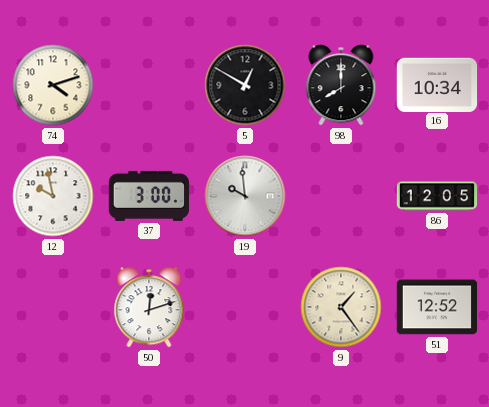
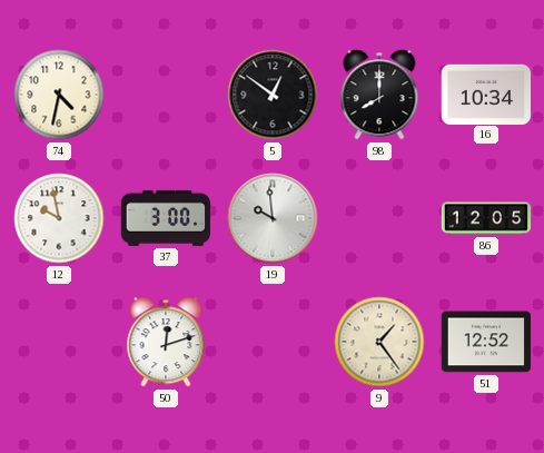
74: 4:12 -> 4:32
5: 12:50 -> 12:51
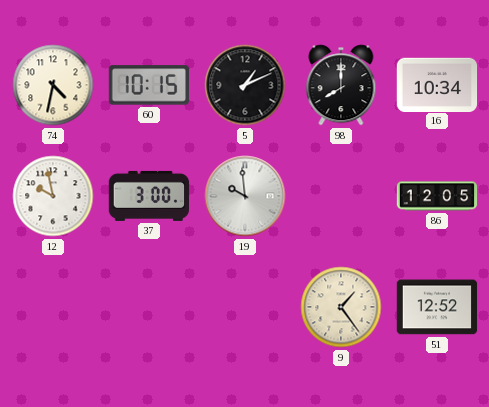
60: none -> 10:15
5: 12:51 -> 1:11
50: 12:12 -> none
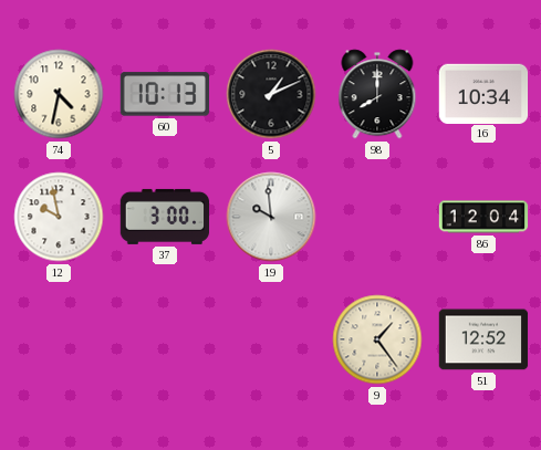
60: 10:15 -> 10:13
86: 12:05 -> 12:04
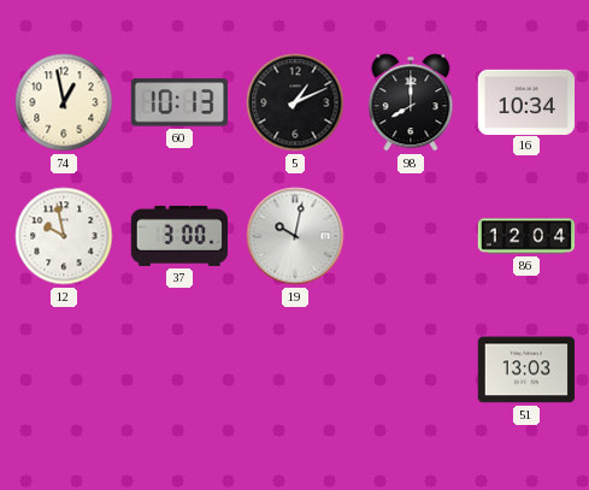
74: 4:32 -> 12:58
19: 9:59 -> 10:02
9: 1:24 -> none
51: 12:52 -> 13:03
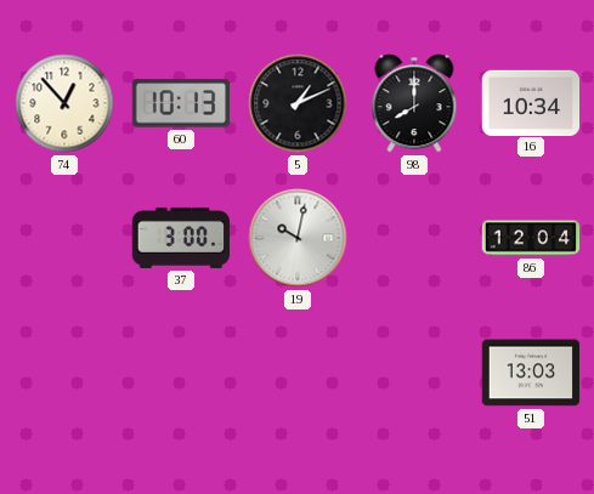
74: 12:58 -> 12:53
12: 9:58 -> none
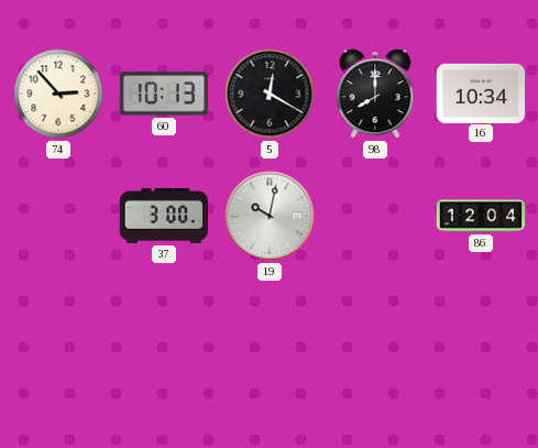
74: 12:53 -> 2:53
5: 1:11 -> 12:20
51: 13:03 -> none
